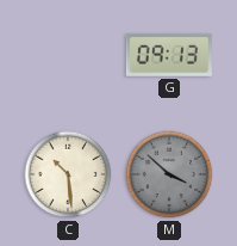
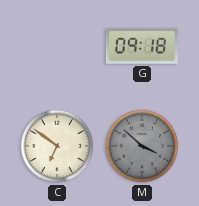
G: 09:13 -> 09:18
C: 10:29 -> 6:51
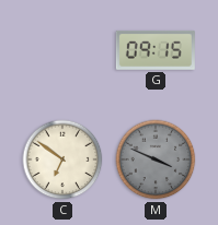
G: 09:18 -> 09:15
M: 3:52 -> 3:49
